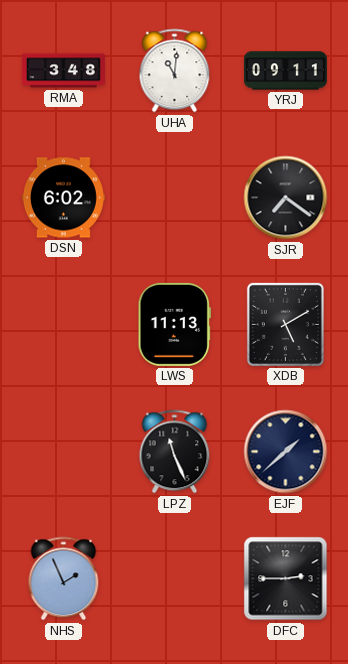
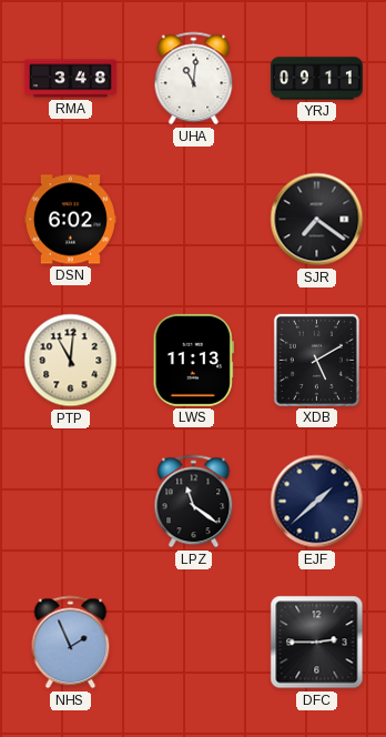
PTP: none -> 11:01
LPZ: 11:26 -> 11:21
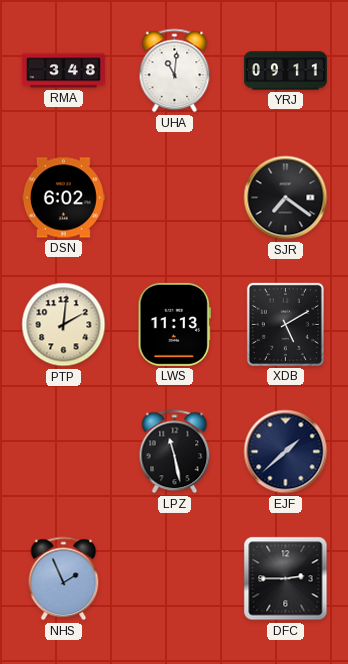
PTP: 11:01 -> 2:01
LPZ: 11:21 -> 11:28
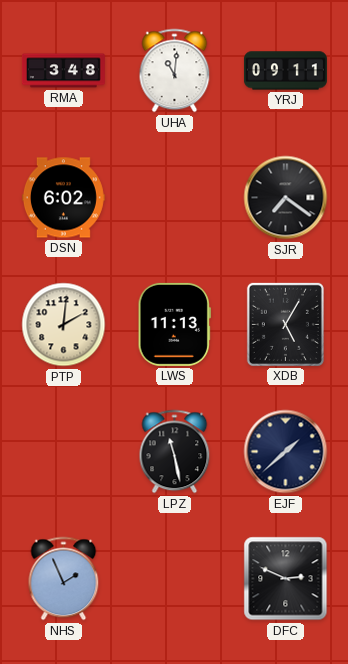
XDB: 5:10 -> 5:05
DFC: 2:45 -> 2:49
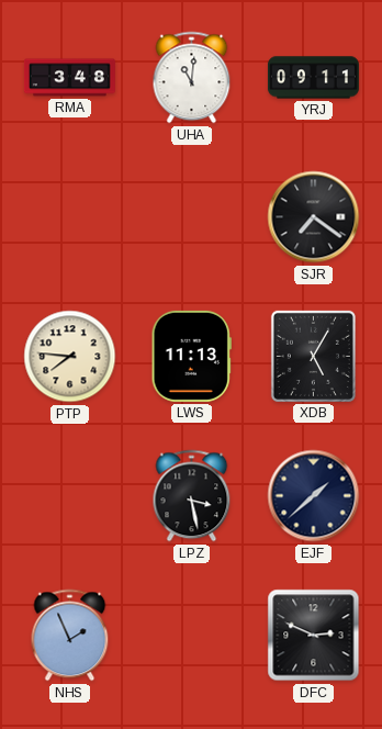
DSN: 6:02 -> none
PTP: 2:01 -> 7:46
LPZ: 11:28 -> 3:28
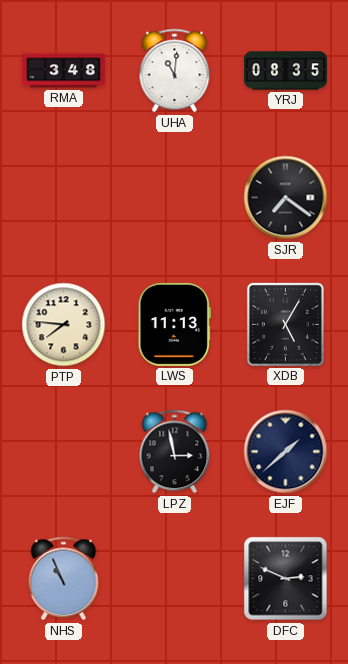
YRJ: 09:11 -> 08:35
LPZ: 3:28 -> 2:58
NHS: 1:56 -> 10:56
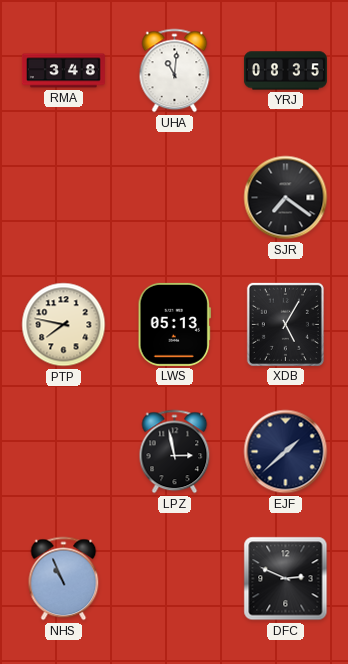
PTP: 7:46 -> 7:47
LWS: 11:13 -> 05:13
